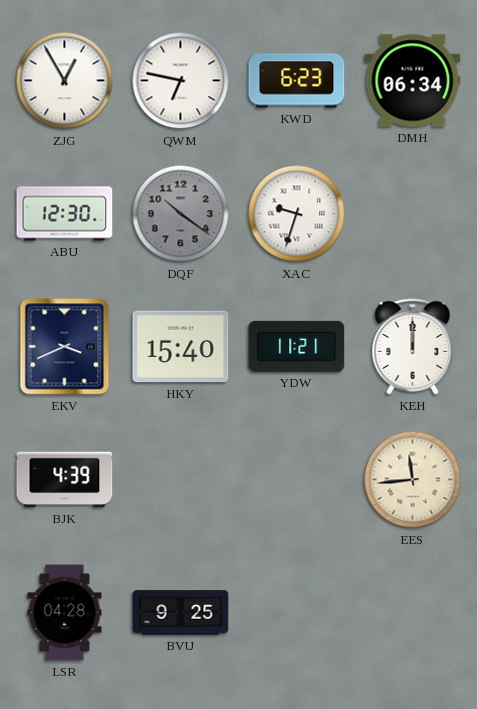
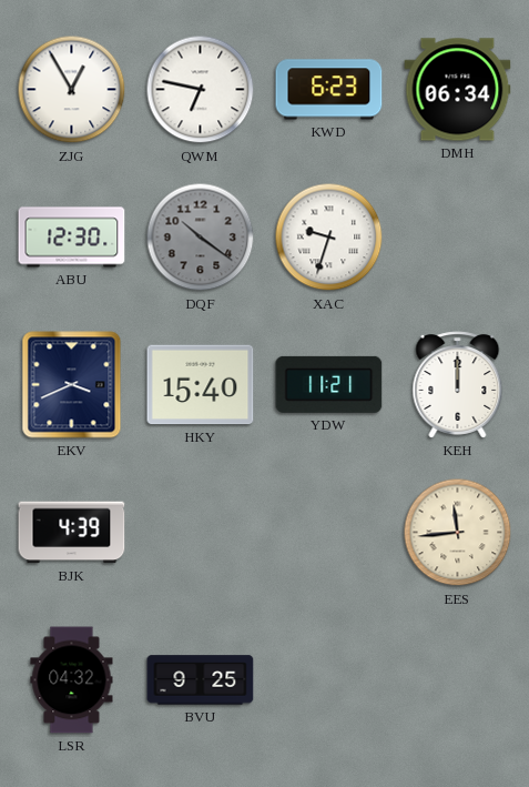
LSR: 04:28 -> 04:32
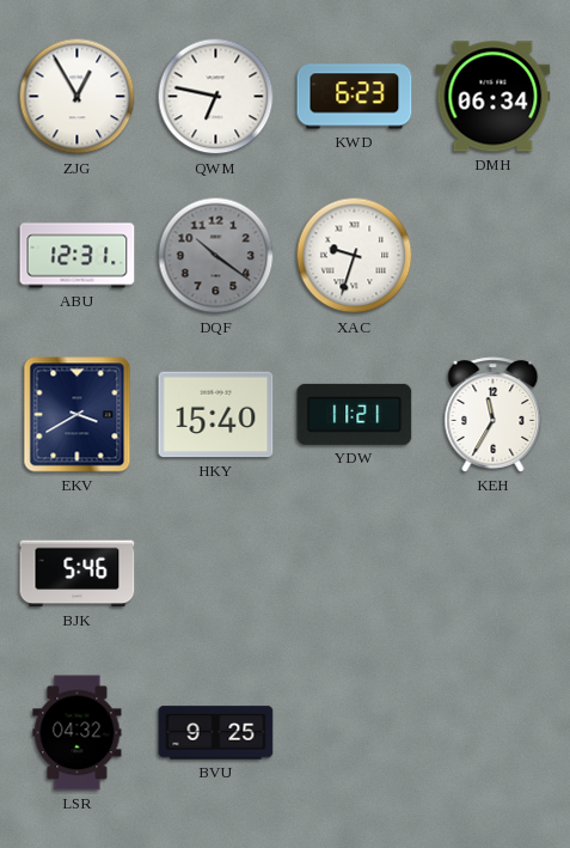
ABU: 12:30 -> 12:31
EKV: 3:41 -> 3:40
KEH: 12:00 -> 11:35
BJK: 4:39 -> 5:46
EES: 11:44 -> none
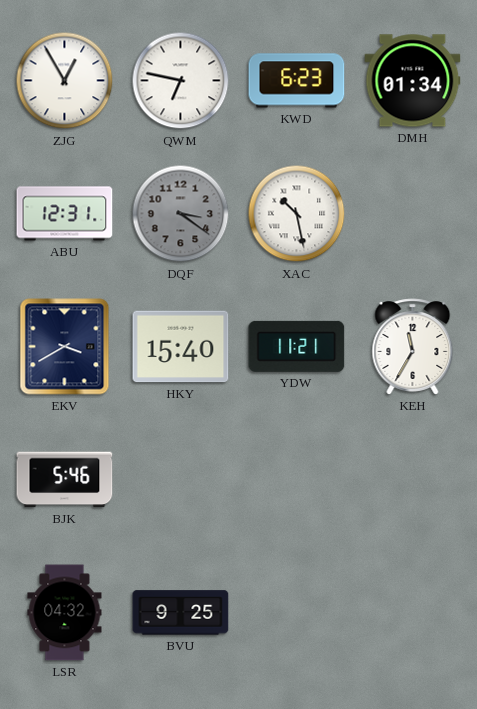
DMH: 06:34 -> 01:34
DQF: 10:21 -> 3:21
XAC: 9:33 -> 10:28
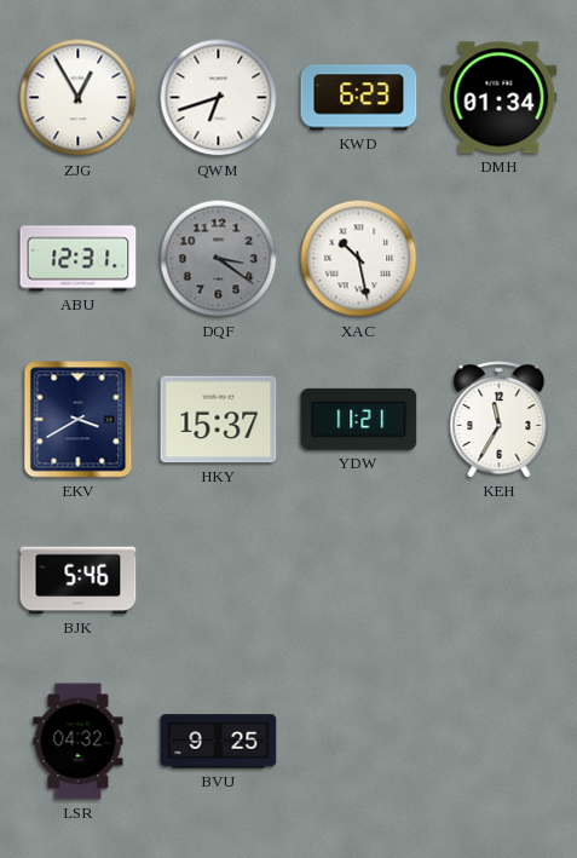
QWM: 6:47 -> 6:42
HKY: 15:40 -> 15:37
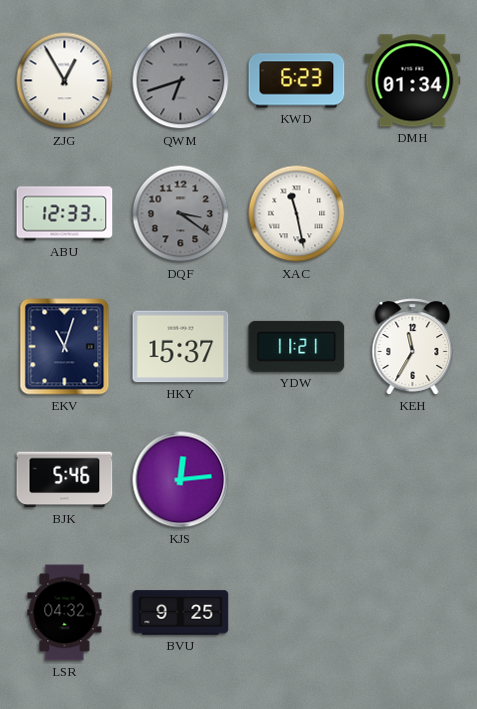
QWM dial: white -> grey
ABU: 12:31 -> 12:33
XAC: 10:28 -> 11:28
EKV: 3:40 -> 11:03
KJS: none -> 12:14
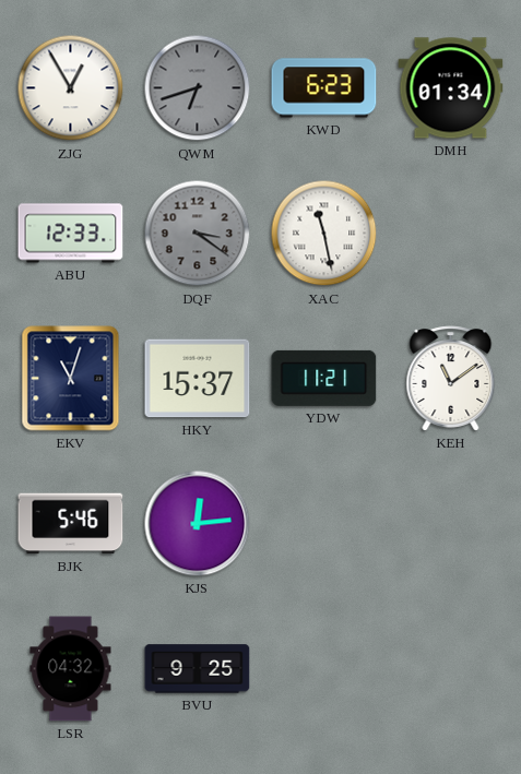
KEH: 11:35 -> 11:09
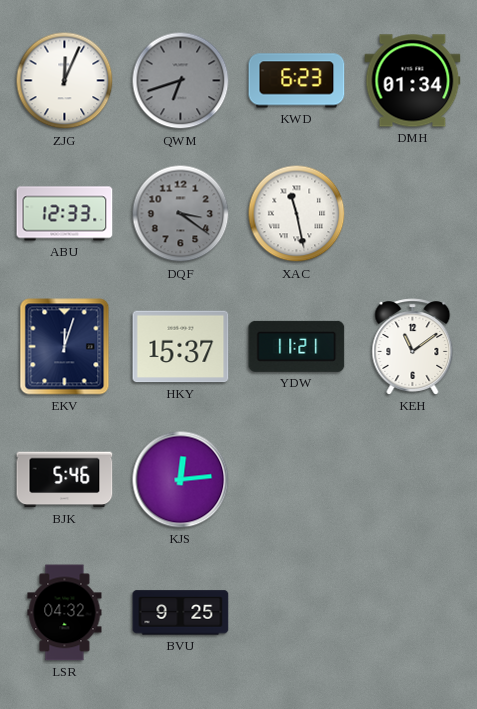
ZJG: 12:55 -> 12:04
EKV: 11:03 -> 12:03
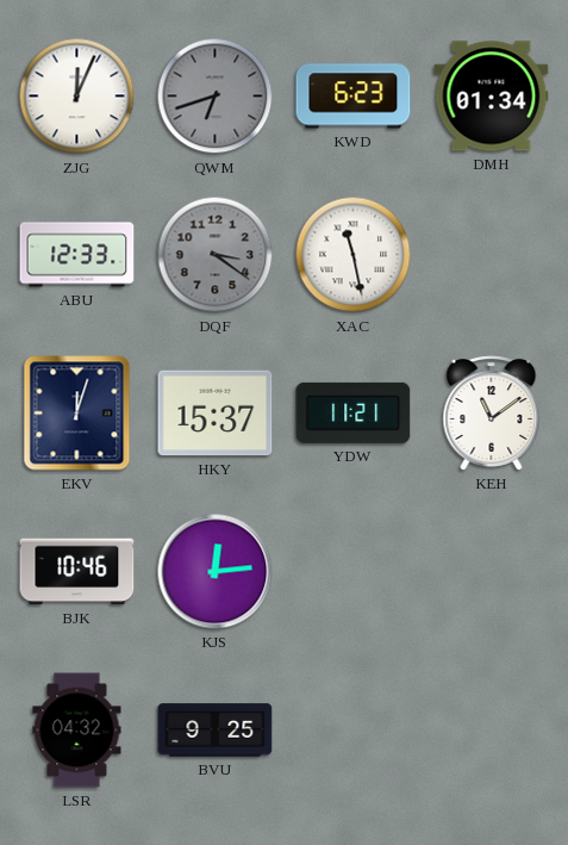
BJK: 5:46 -> 10:46
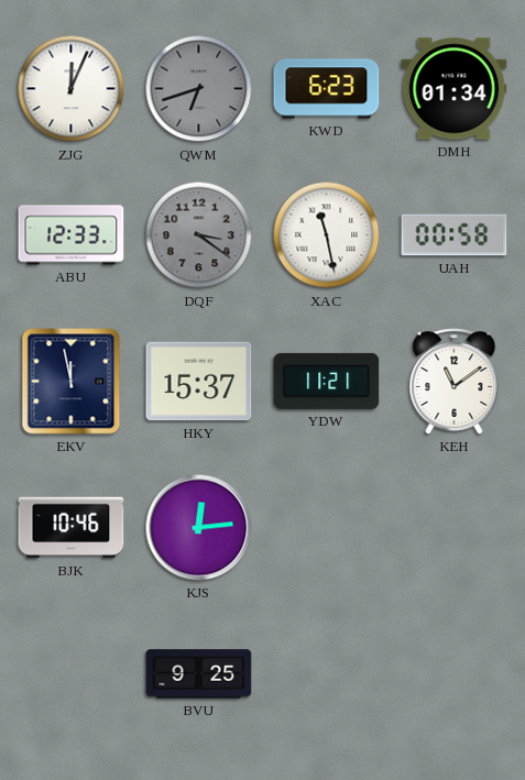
UAH: none -> 00:58
EKV: 12:03 -> 11:58
LSR: 04:32 -> none
